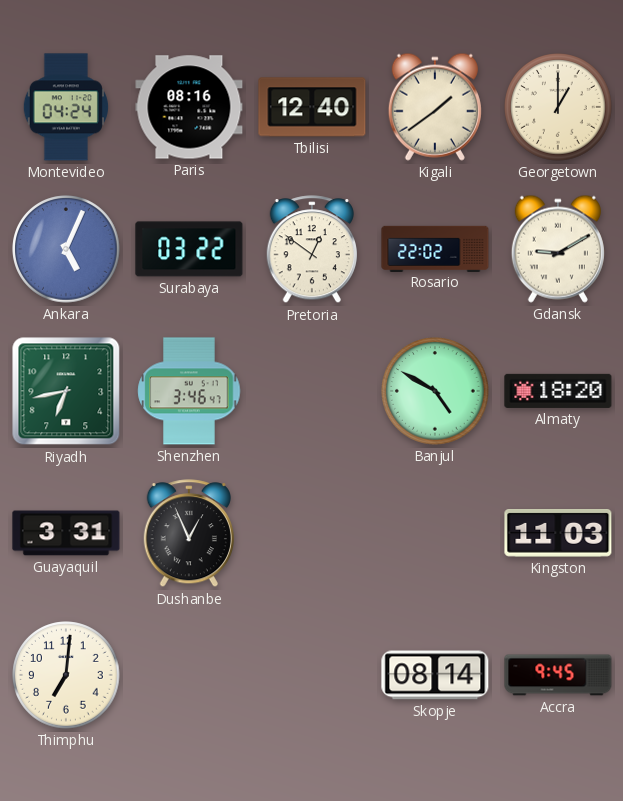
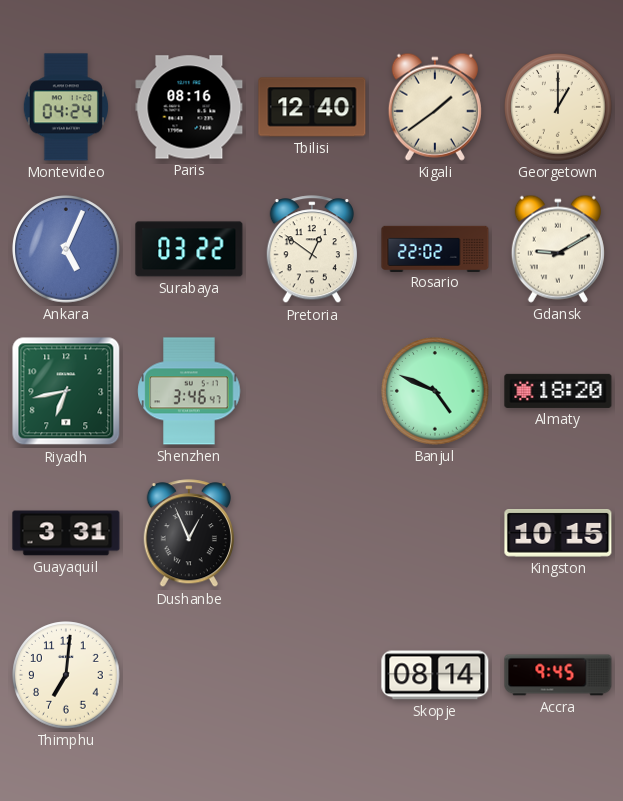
Banjul: 4:50 -> 4:49
Kingston: 11:03 -> 10:15
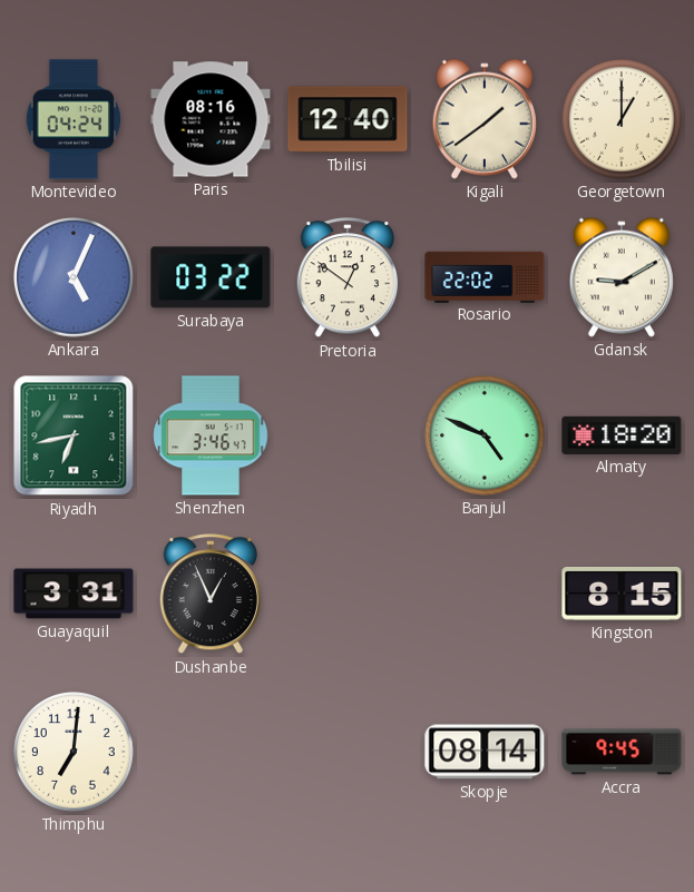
Kingston: 10:15 -> 8:15
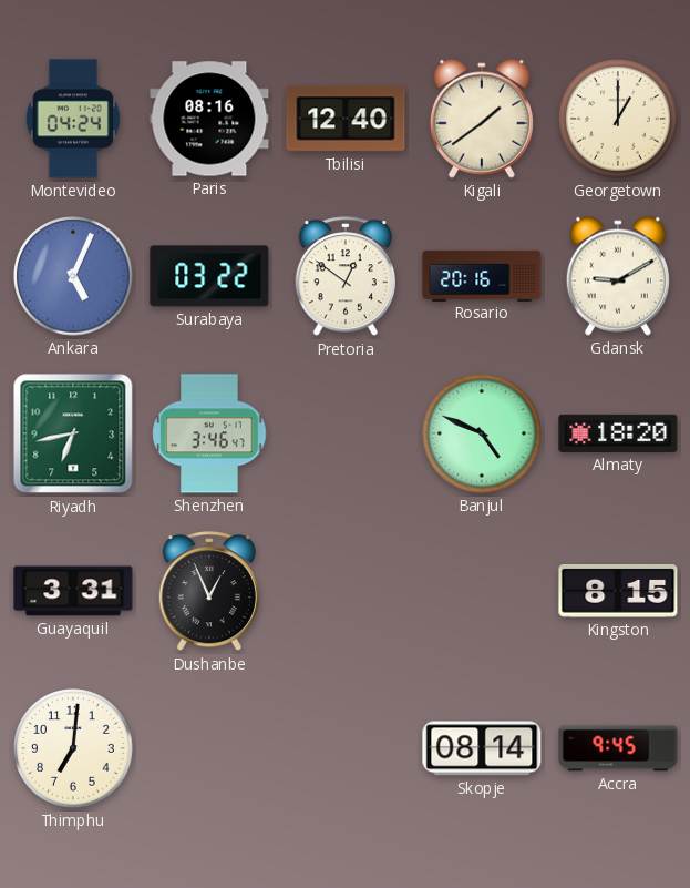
Rosario: 22:02 -> 20:16
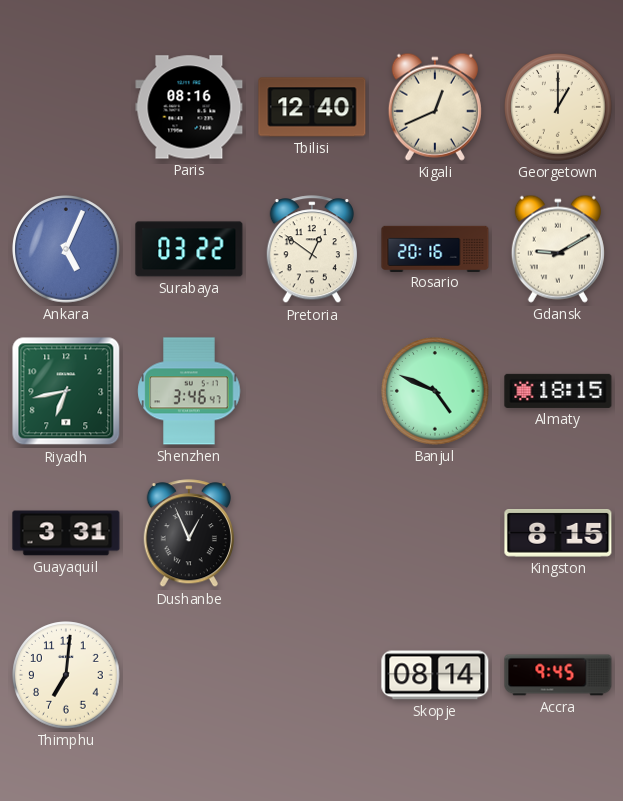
Montevideo: 04:24 -> none
Kigali: 1:39 -> 12:41
Almaty: 18:20 -> 18:15
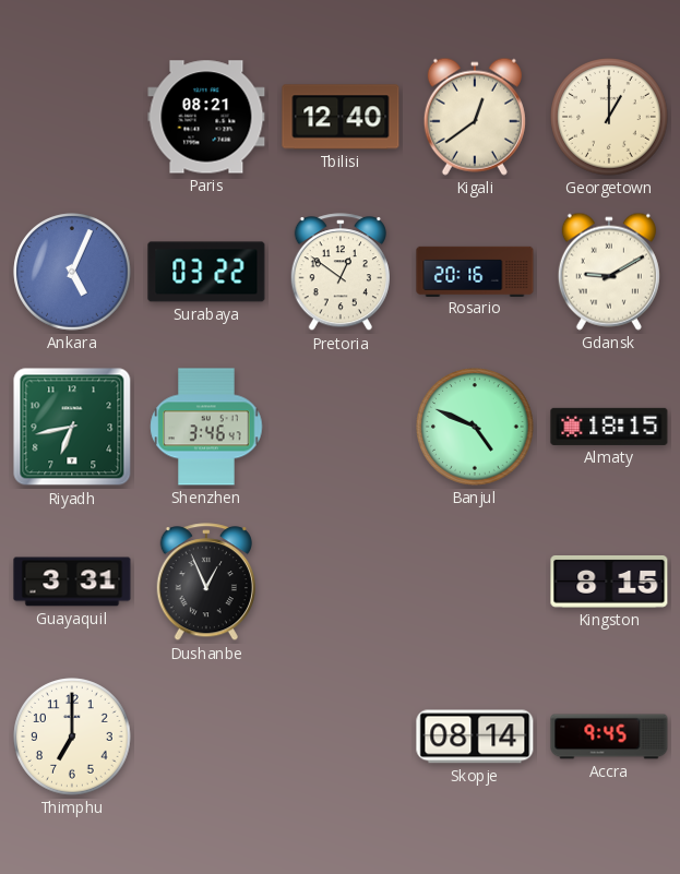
Paris: 08:16 -> 08:21
Kigali: 12:41 -> 12:39
Thimphu: 7:01 -> 7:00
